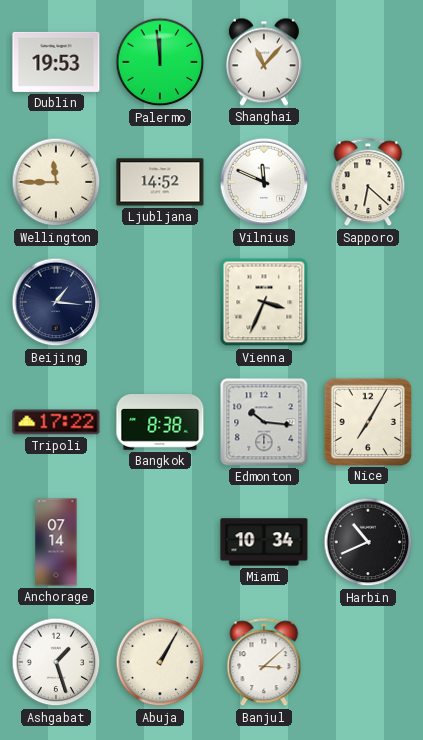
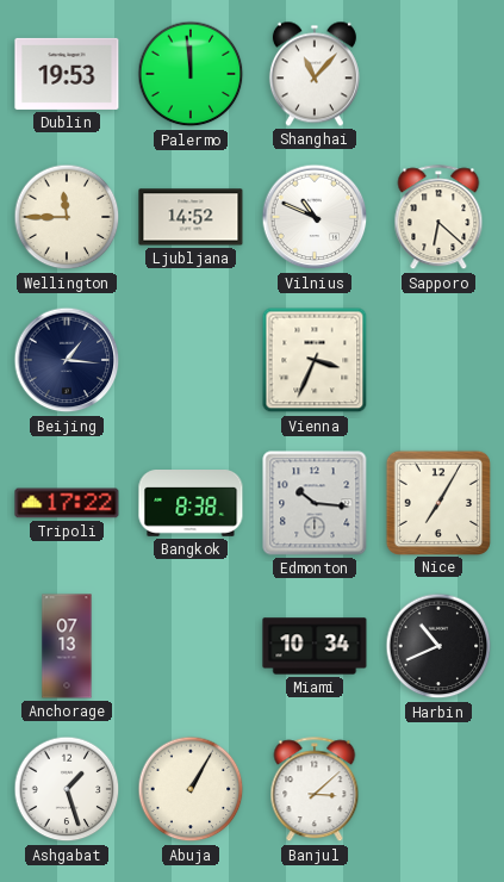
Vilnius: 11:49 -> 10:49
Anchorage: 07:14 -> 07:13
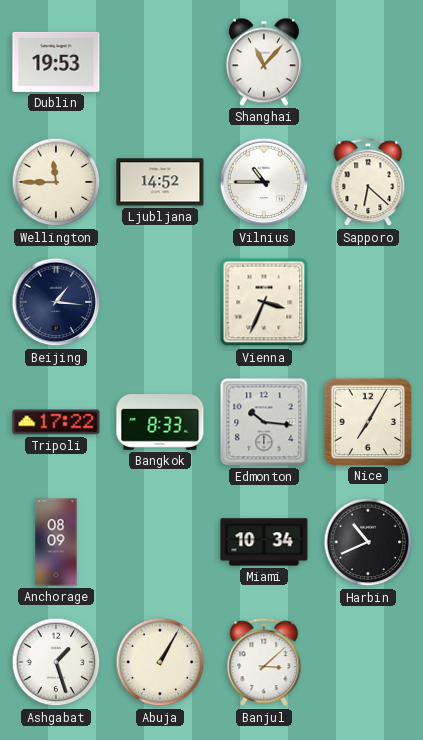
Palermo: 11:59 -> none
Vilnius: 10:49 -> 10:45
Bangkok: 8:38 -> 8:33
Anchorage: 07:13 -> 08:09
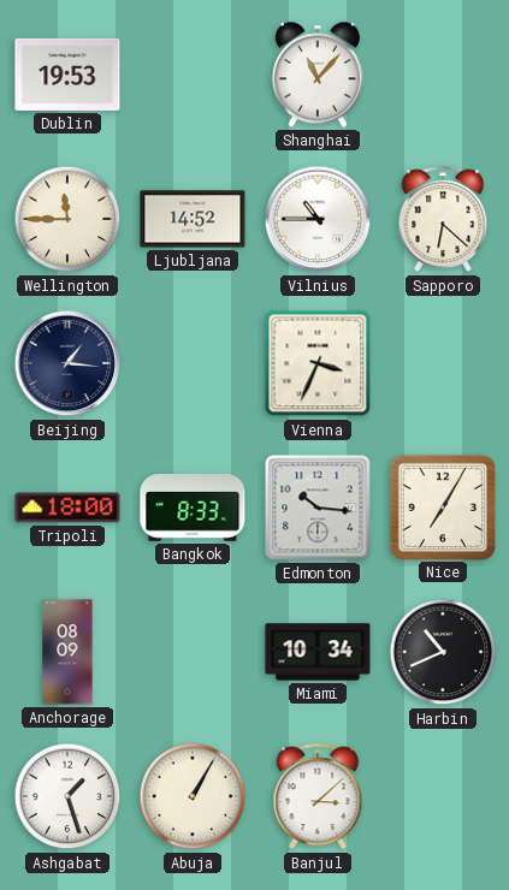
Tripoli: 17:22 -> 18:00
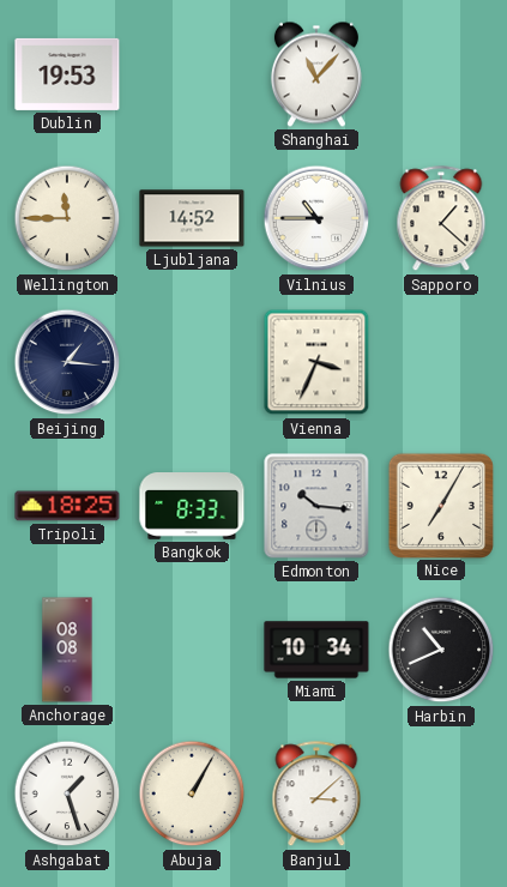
Sapporo: 6:22 -> 1:22
Tripoli: 18:00 -> 18:25
Anchorage: 08:09 -> 08:08
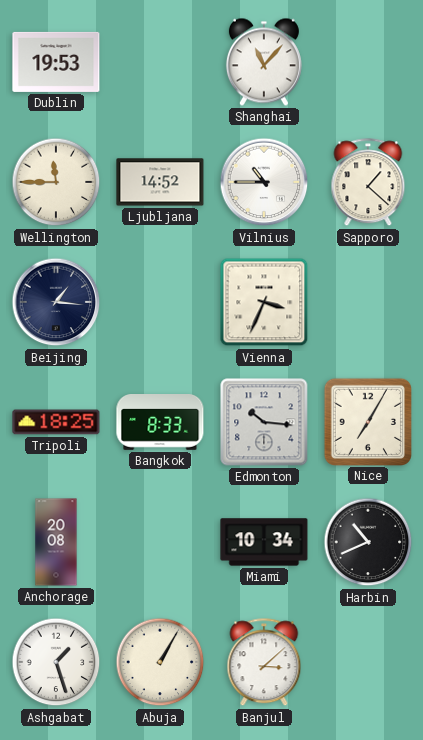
Anchorage: 08:08 -> 20:08
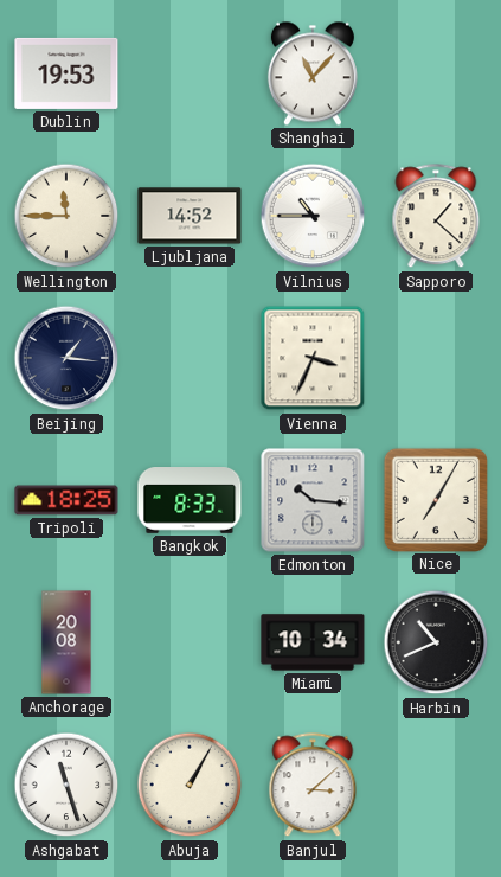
Ashgabat: 1:27 -> 11:27
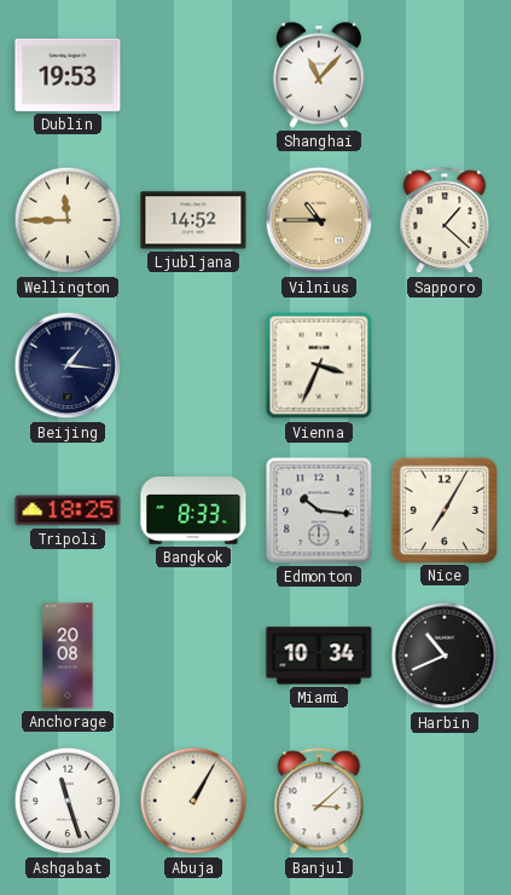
Vilnius dial: white -> champagne
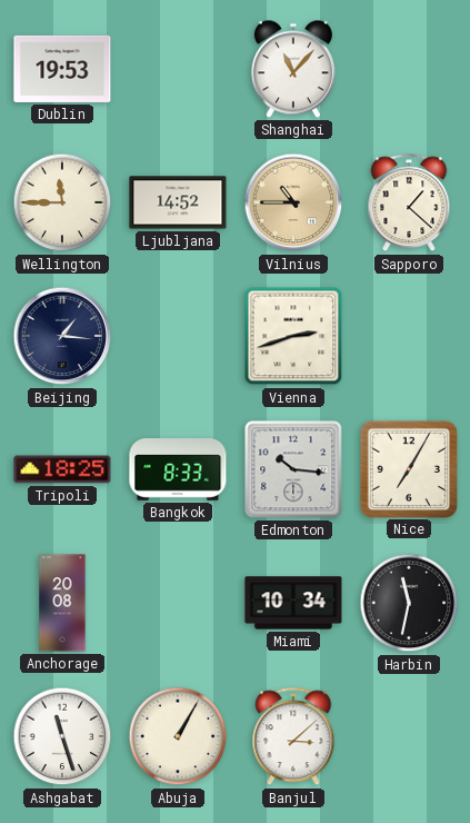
Vienna: 3:34 -> 2:42
Harbin: 10:41 -> 11:32
